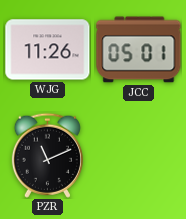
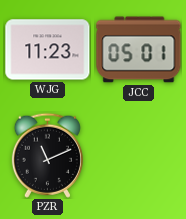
WJG: 11:26 -> 11:23
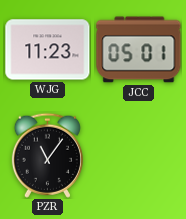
PZR: 11:11 -> 11:06
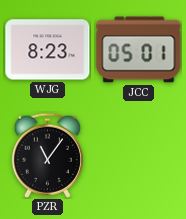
WJG: 11:23 -> 8:23
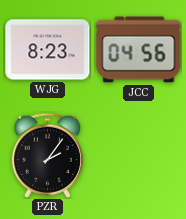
JCC: 05:01 -> 04:56
PZR: 11:06 -> 2:06
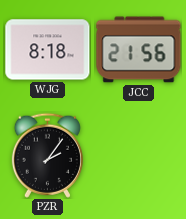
WJG: 8:23 -> 8:18
JCC: 04:56 -> 21:56
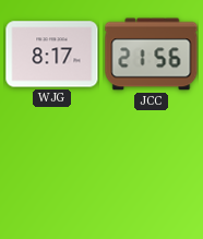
WJG: 8:18 -> 8:17
PZR: 2:06 -> none
